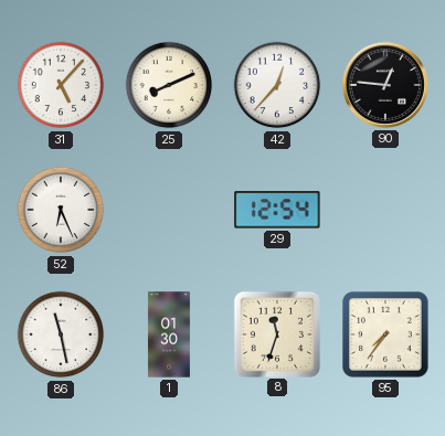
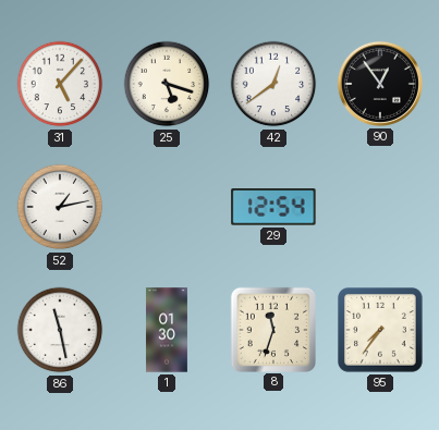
25: 8:11 -> 5:18
42: 12:37 -> 12:39
90: 12:46 -> 12:54
52: 6:26 -> 1:13
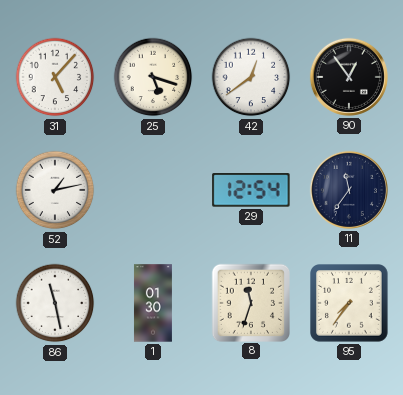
11: none -> 11:36
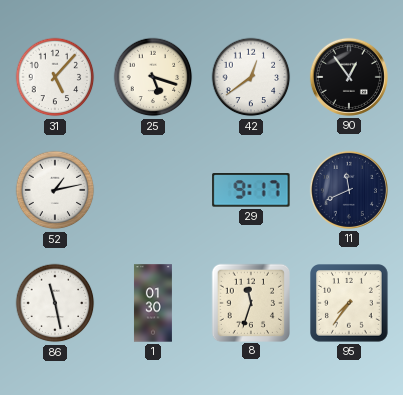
29: 12:54 -> 9:17
11: 11:36 -> 11:41
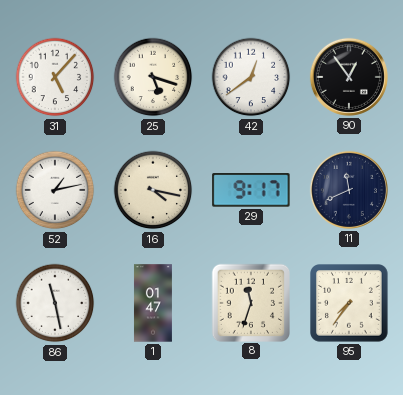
16: none -> 4:17
1: 01:30 -> 01:47
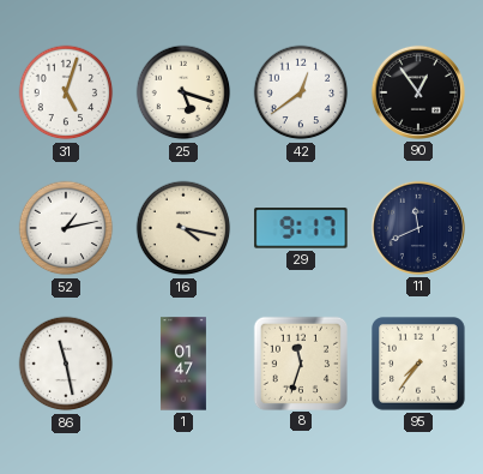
31: 5:07 -> 5:03
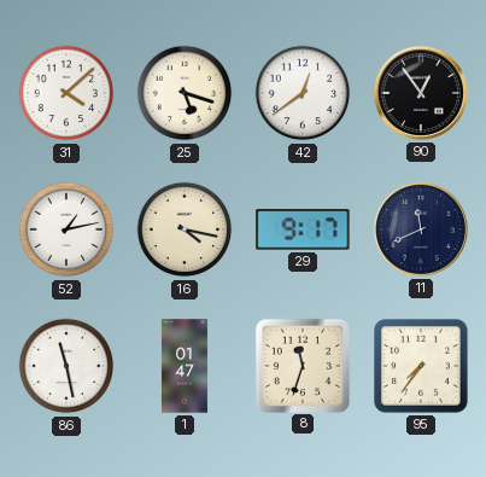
31: 5:03 -> 4:08
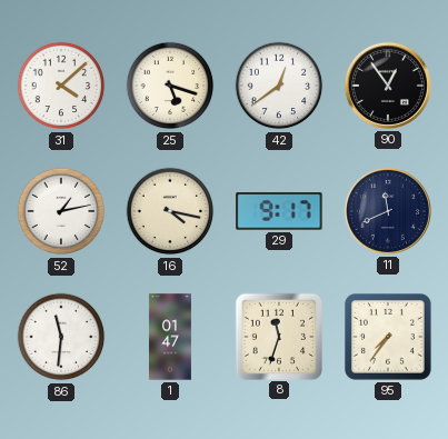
86: 11:28 -> 11:31
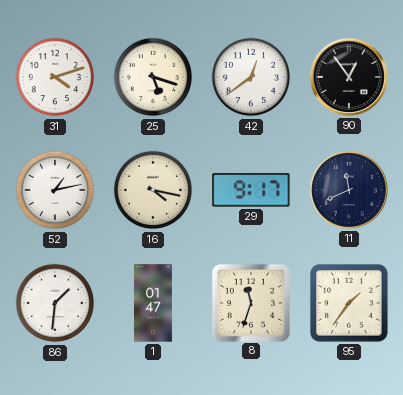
31: 4:08 -> 4:12
86: 11:31 -> 1:31
95: 7:36 -> 1:36
